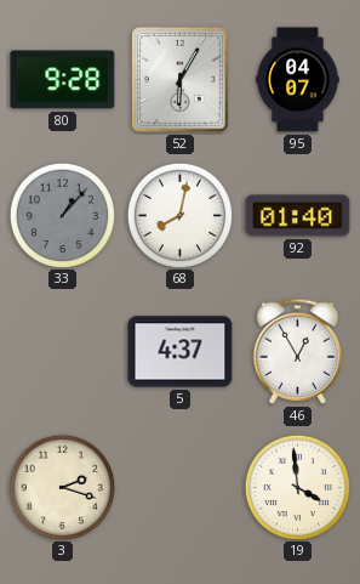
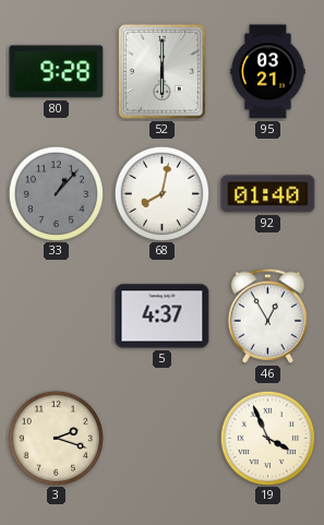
52: 6:05 -> 6:00
95: 04:07 -> 03:21
19: 3:59 -> 3:56
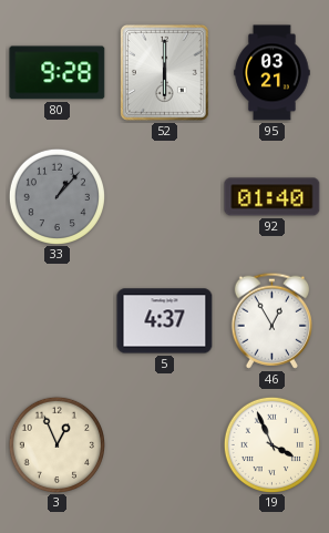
68: 8:02 -> none
3: 2:18 -> 12:56
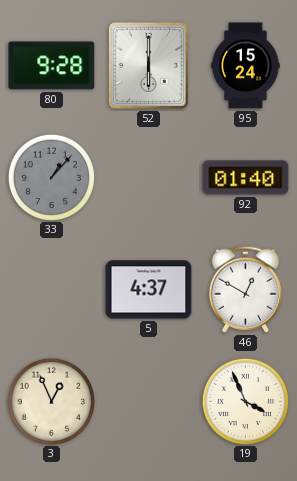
95: 03:21 -> 15:24
46: 12:55 -> 12:50
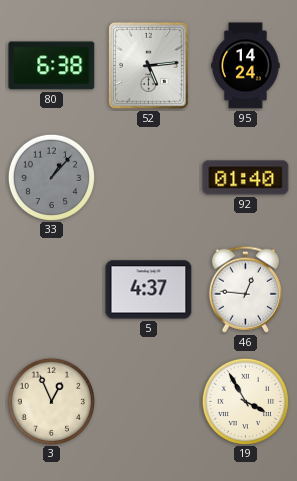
80: 9:28 -> 6:38
52: 6:00 -> 5:14
95: 15:24 -> 14:24
46: 12:50 -> 12:46
19: 3:56 -> 3:55
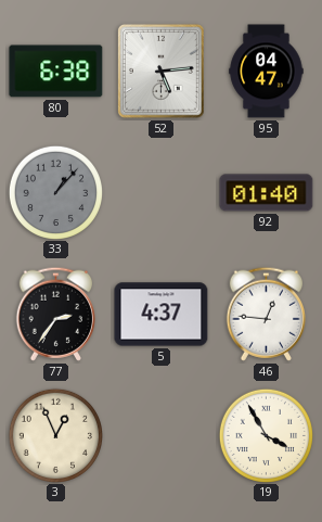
95: 14:24 -> 04:47
77: none -> 2:36
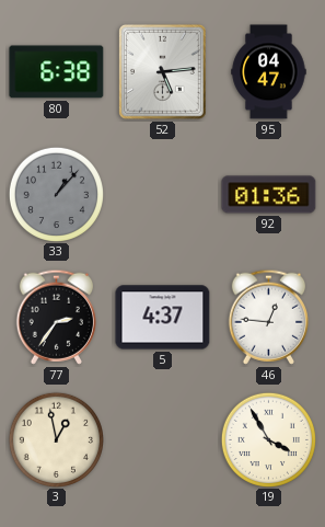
92: 01:40 -> 01:36
3: 12:56 -> 12:58
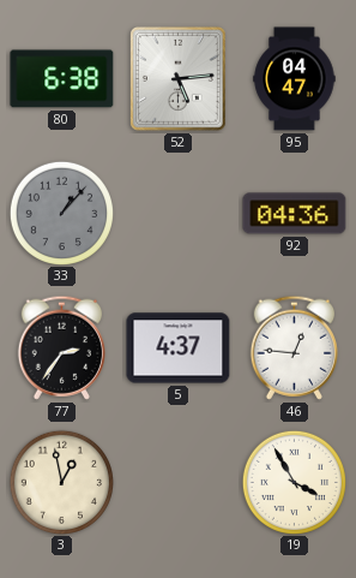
92: 01:36 -> 04:36
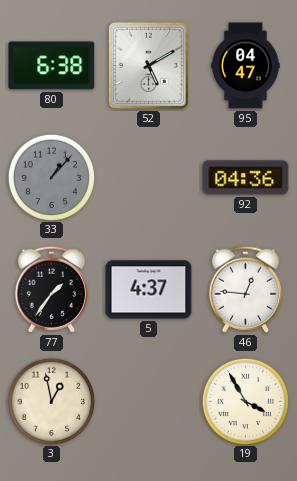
52: 5:14 -> 5:10
77: 2:36 -> 1:36
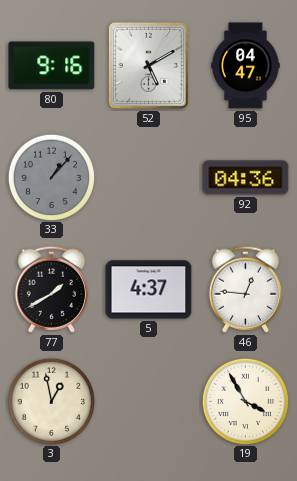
80: 6:38 -> 9:16
77: 1:36 -> 1:40
